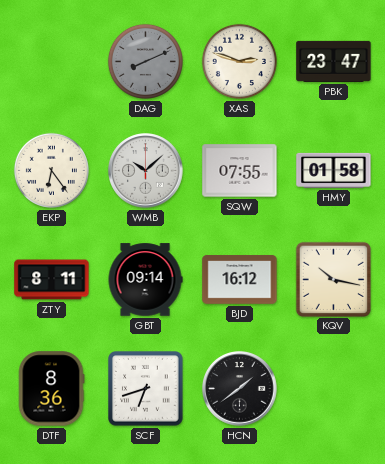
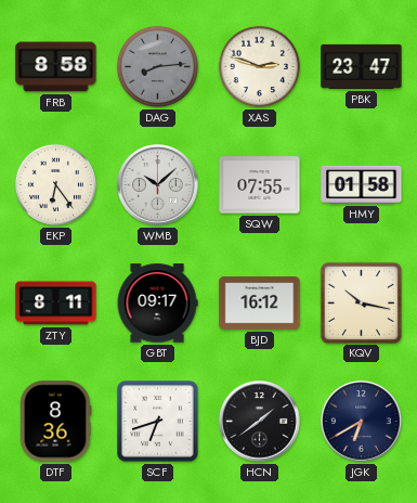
FRB: none -> 8:58
DAG: 8:11 -> 8:14
GBT: 09:14 -> 09:17
JGK: none -> 6:40
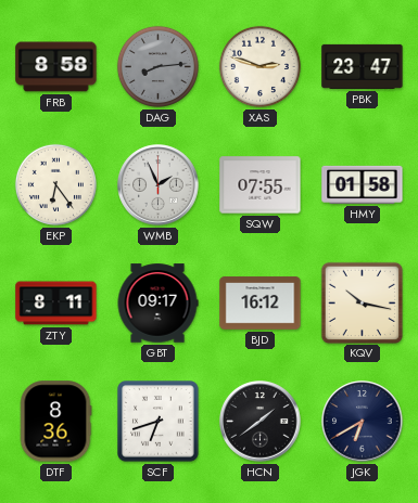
WMB: 10:08 -> 1:56
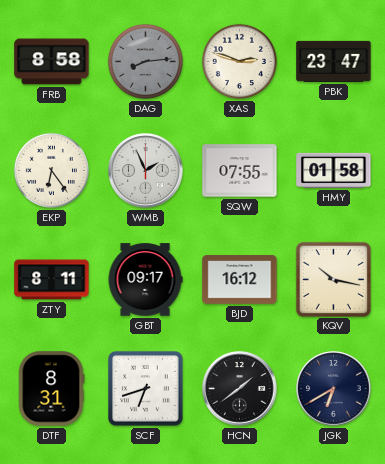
DTF: 8:36 -> 8:31
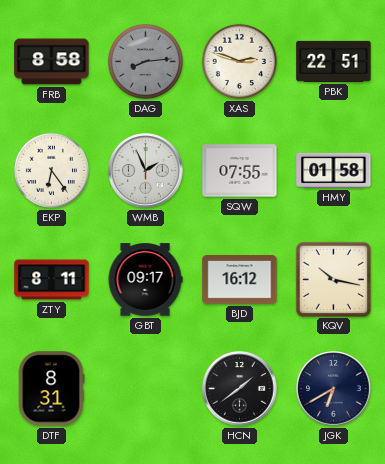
PBK: 23:47 -> 22:51
SCF: 6:42 -> none
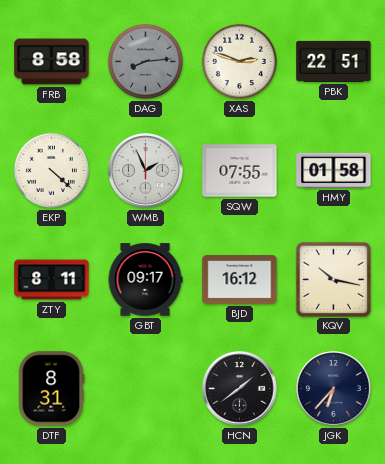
EKP: 6:24 -> 4:22
JGK: 6:40 -> 6:37
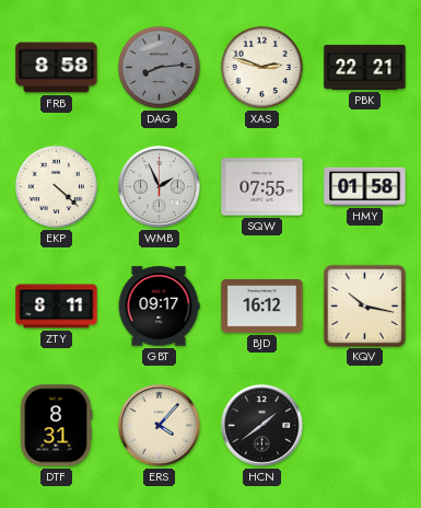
PBK: 22:51 -> 22:21
ERS: none -> 4:07
JGK: 6:37 -> none
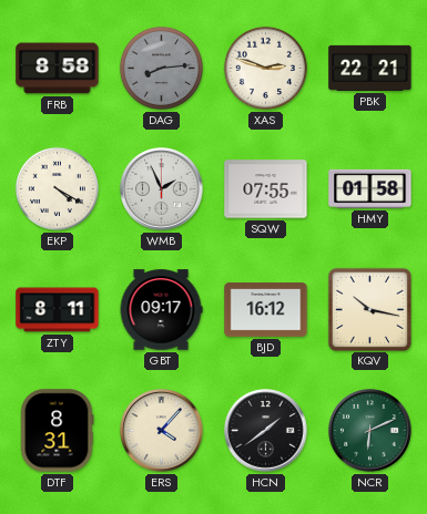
EKP: 4:22 -> 4:20
NCR: none -> 6:11
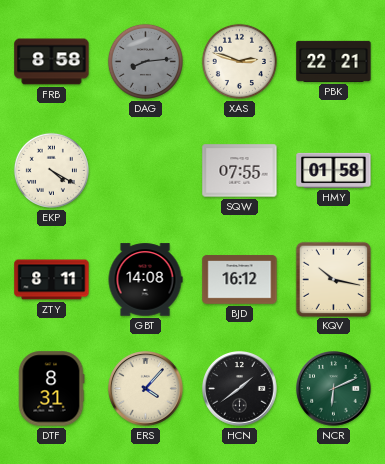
WMB: 1:56 -> none
GBT: 09:17 -> 14:08
